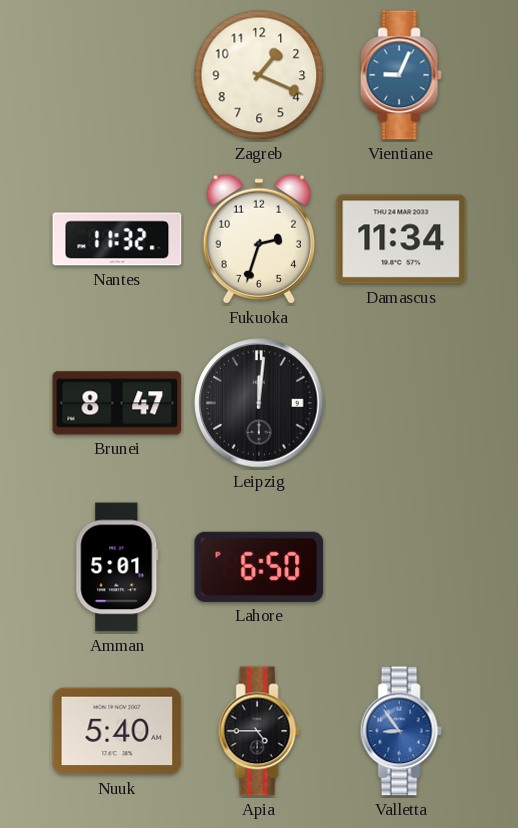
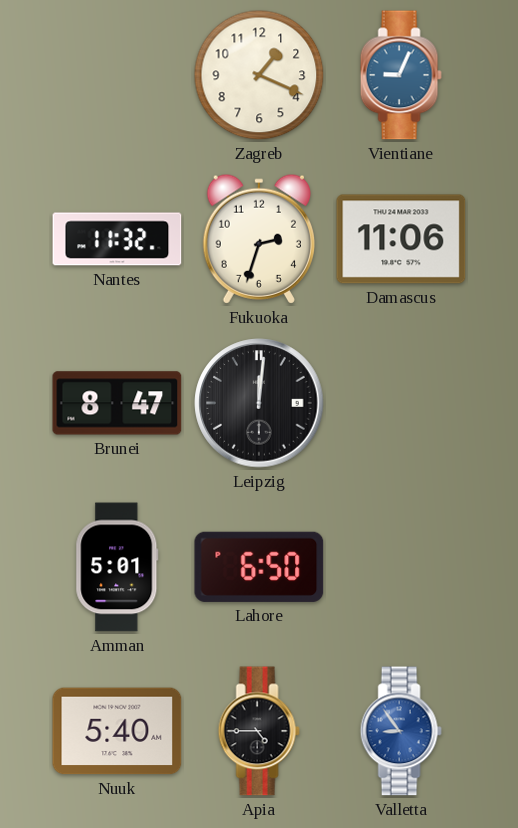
Damascus: 11:34 -> 11:06
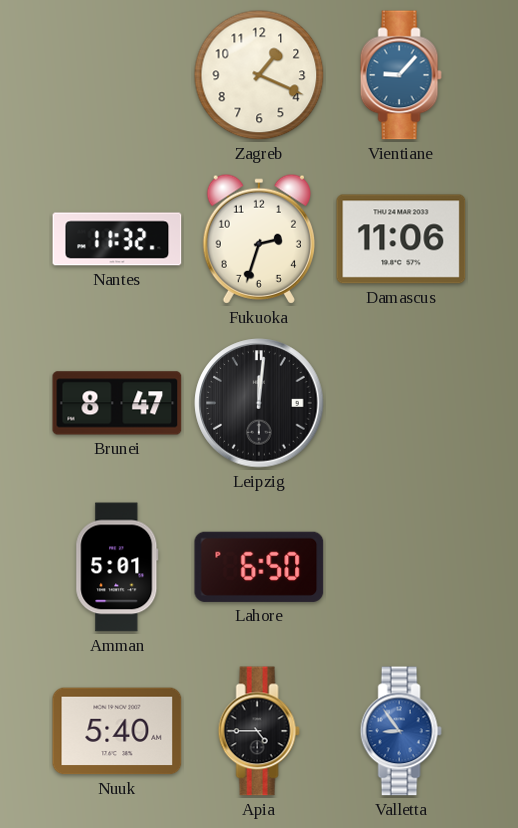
Vientiane: 9:04 -> 9:07
